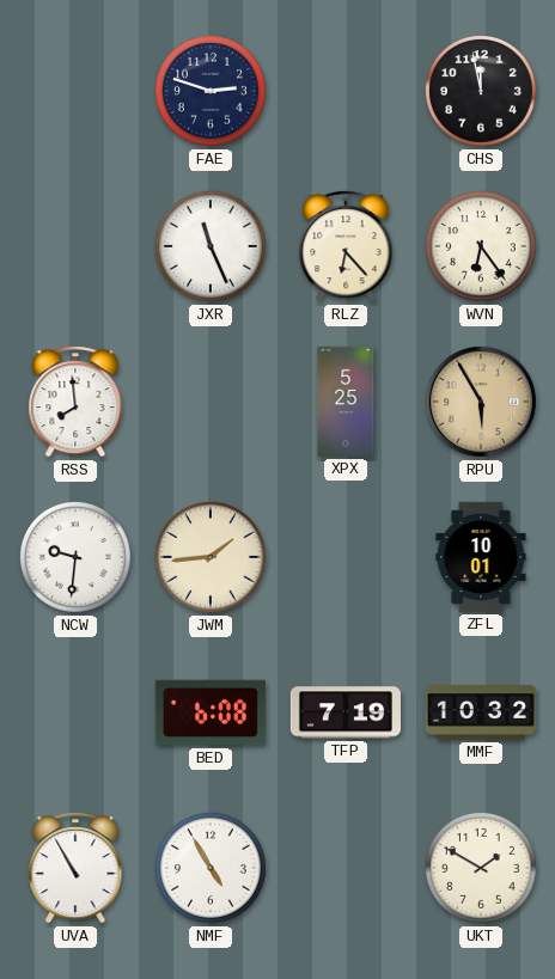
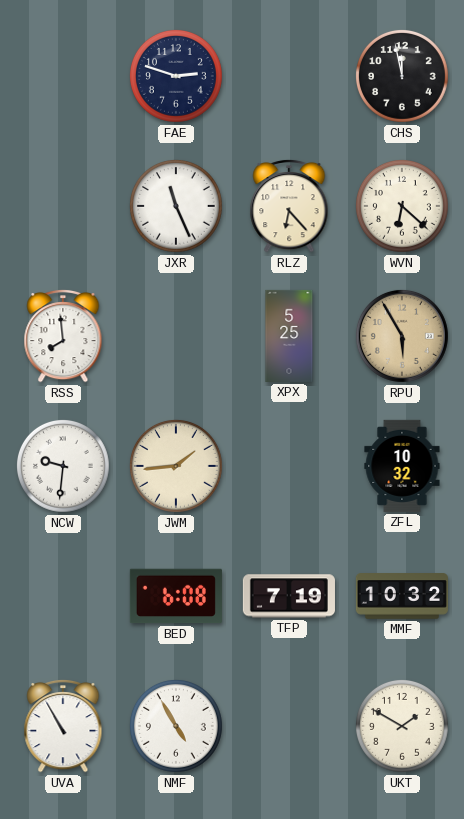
WVN: 6:24 -> 6:22
ZFL: 10:01 -> 10:32
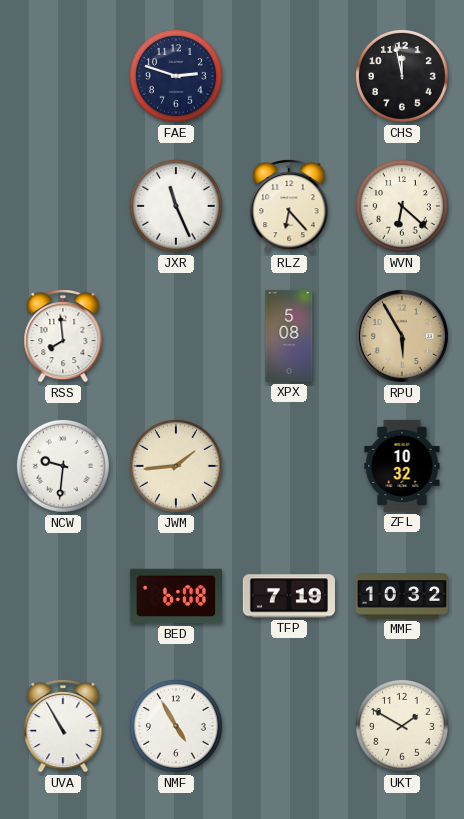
XPX: 5:25 -> 5:08
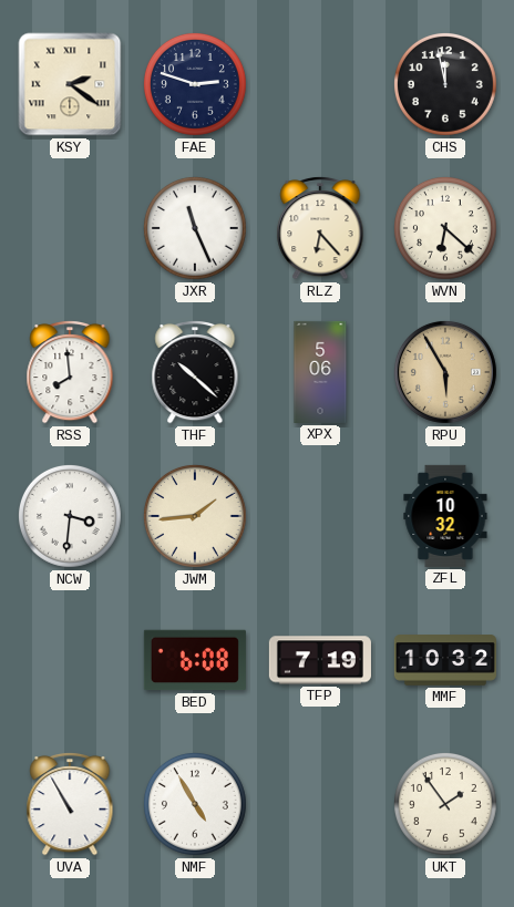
KSY: none -> 2:21
THF: none -> 10:22
XPX: 5:08 -> 5:06
NCW: 9:31 -> 3:31
UKT: 1:50 -> 1:54
